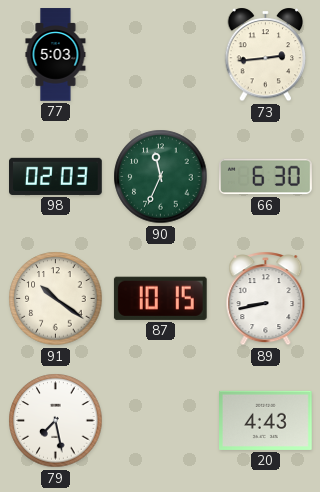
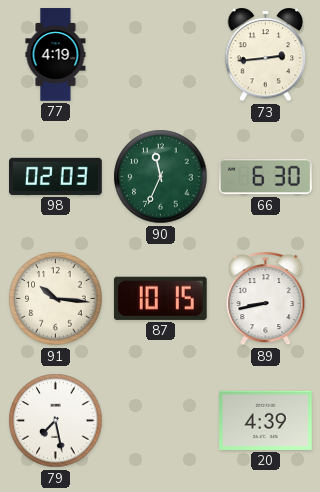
77: 5:03 -> 4:19
91: 10:21 -> 10:16
20: 4:43 -> 4:39
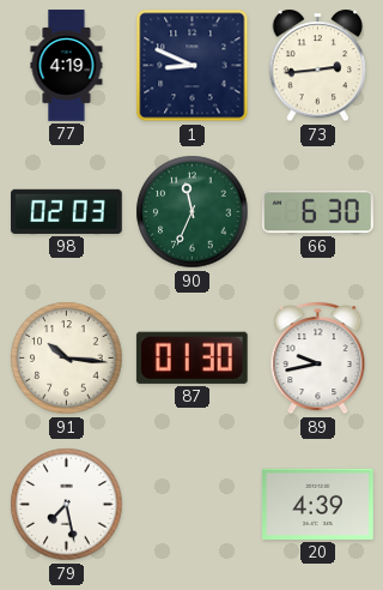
1: none -> 8:49
87: 10:15 -> 01:30
89: 8:43 -> 9:43
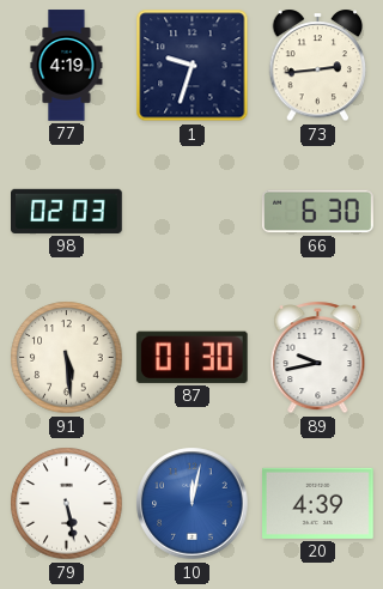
1: 8:49 -> 9:33
90: 11:34 -> none
91: 10:16 -> 5:29
79: 7:28 -> 5:28
10: none -> 12:02
